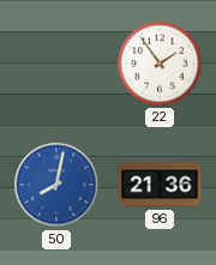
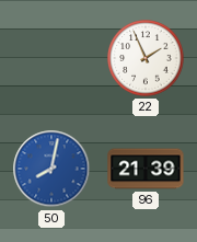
22: 1:54 -> 1:56
96: 21:36 -> 21:39
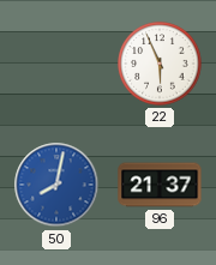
22: 1:56 -> 5:56
96: 21:39 -> 21:37
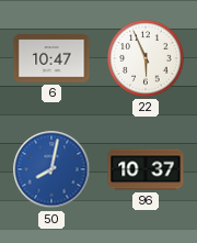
6: none -> 10:47
96: 21:37 -> 10:37
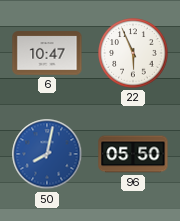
96: 10:37 -> 05:50
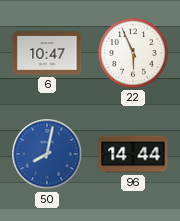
96: 05:50 -> 14:44
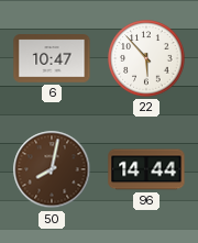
22: 5:56 -> 5:53
50 dial: blue -> brown
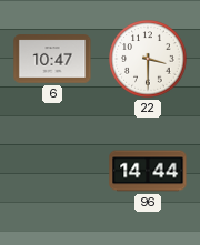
22: 5:53 -> 3:30
50: 8:02 -> none
